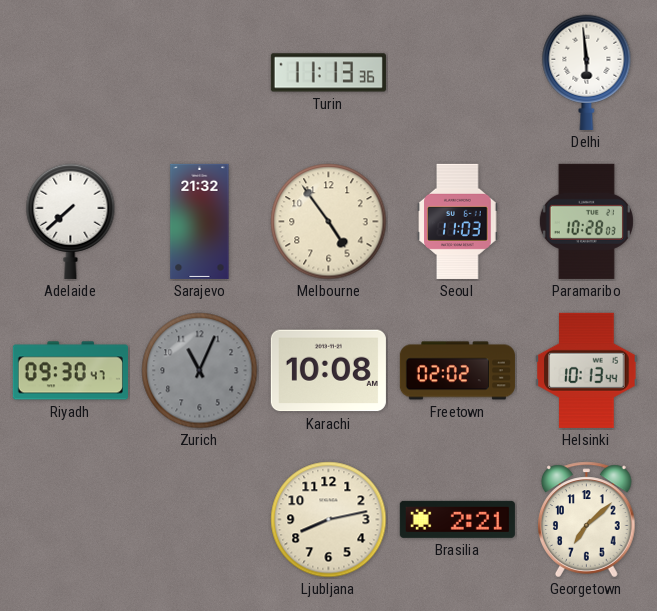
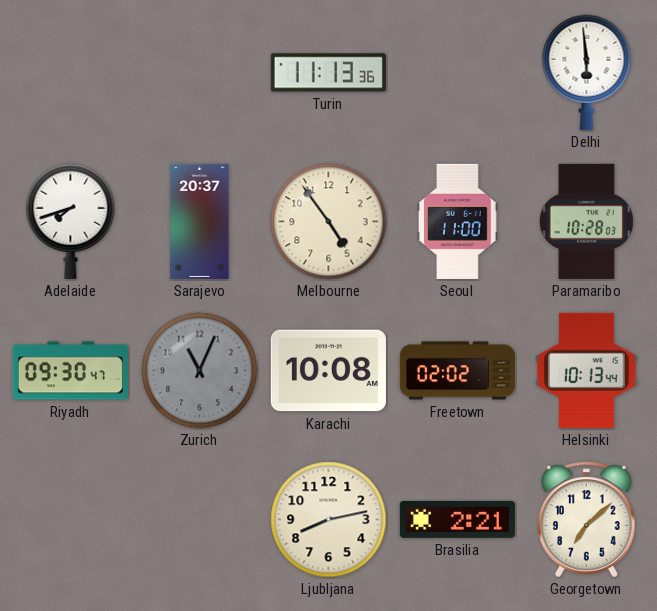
Adelaide: 7:38 -> 7:42
Sarajevo: 21:32 -> 20:37
Seoul: 11:03 -> 11:00
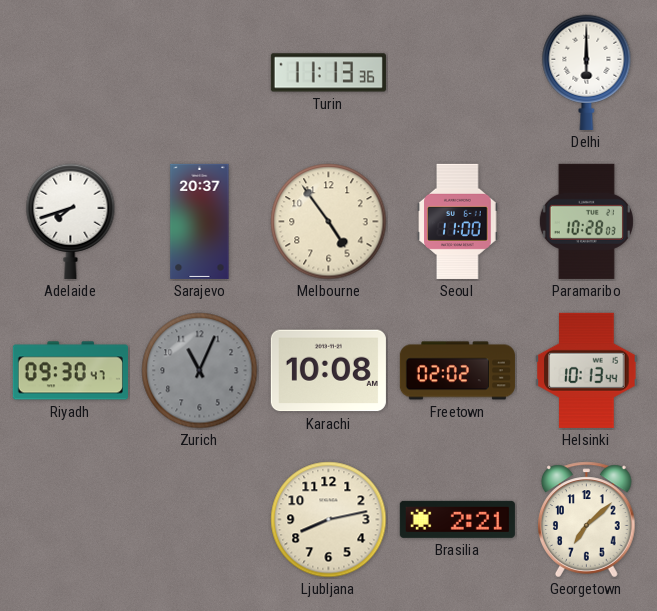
Delhi: 5:59 -> 6:00
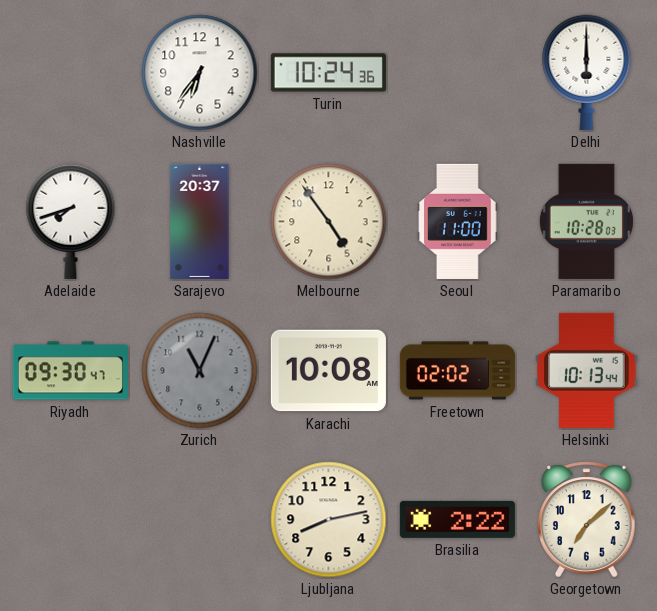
Nashville: none -> 6:36
Turin: 11:13 -> 10:24
Brasilia: 2:21 -> 2:22
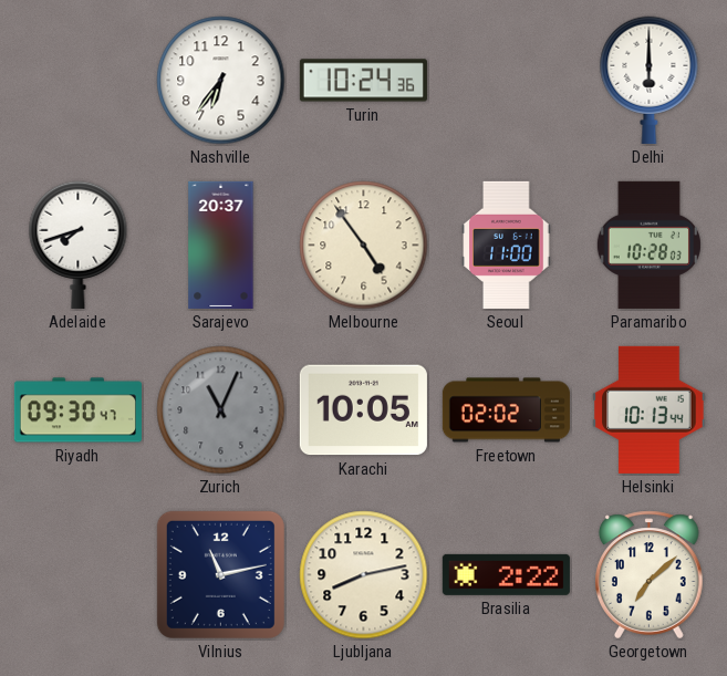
Karachi: 10:08 -> 10:05
Vilnius: none -> 11:13
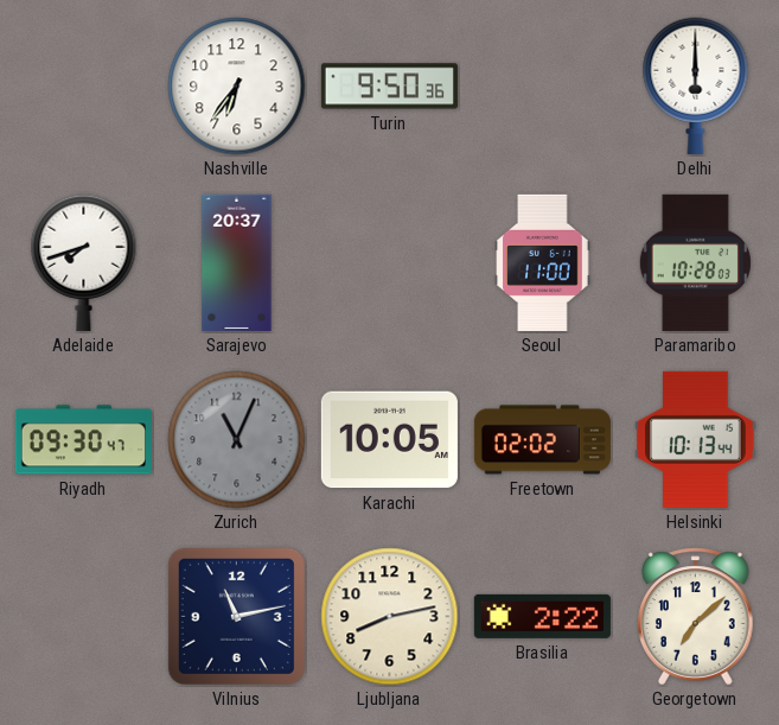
Turin: 10:24 -> 9:50
Melbourne: 4:54 -> none
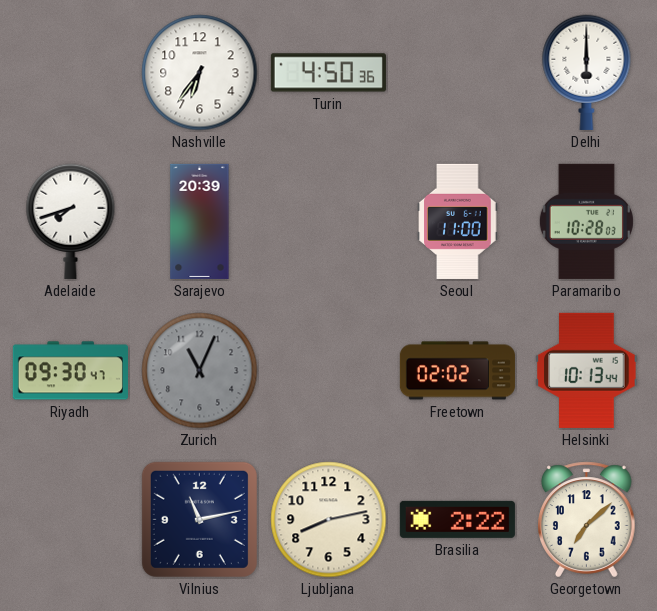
Turin: 9:50 -> 4:50
Sarajevo: 20:37 -> 20:39
Karachi: 10:05 -> none
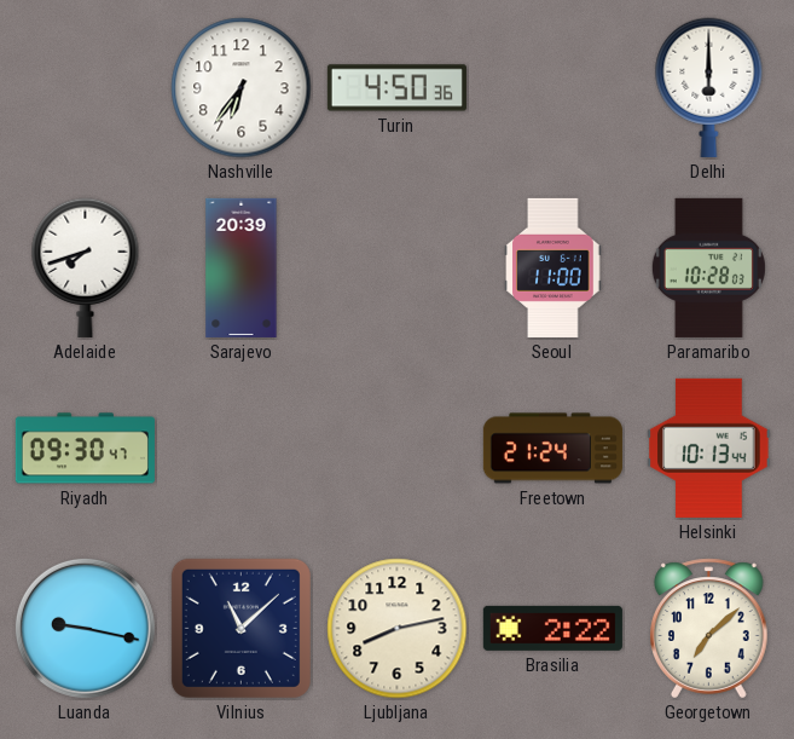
Zurich: 11:04 -> none
Freetown: 02:02 -> 21:24
Luanda: none -> 9:17
Vilnius: 11:13 -> 11:08
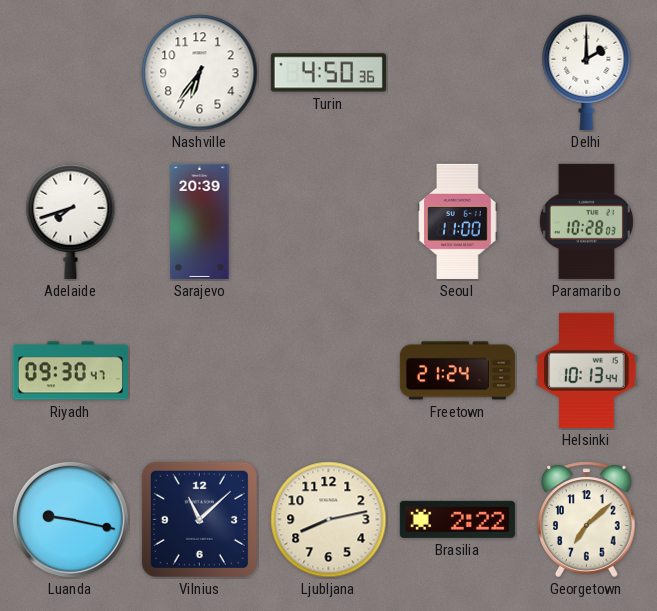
Delhi: 6:00 -> 2:00
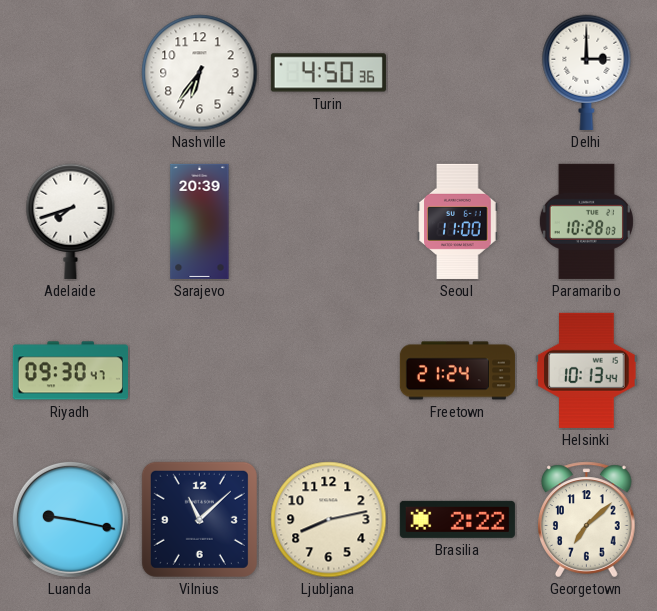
Delhi: 2:00 -> 3:00
